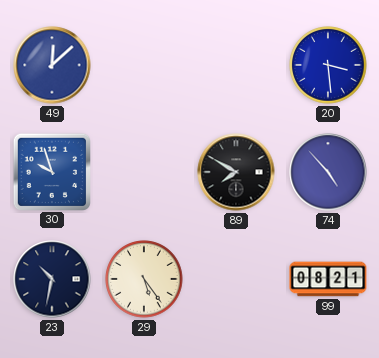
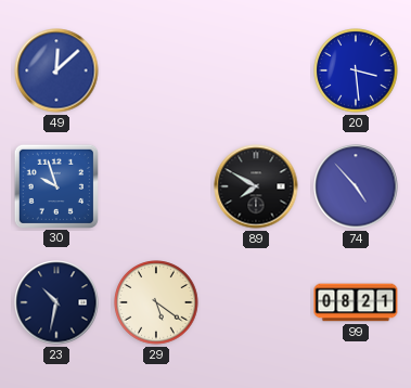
29: 5:24 -> 5:21
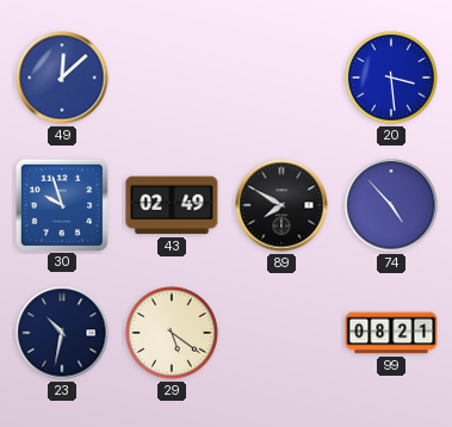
43: none -> 02:49
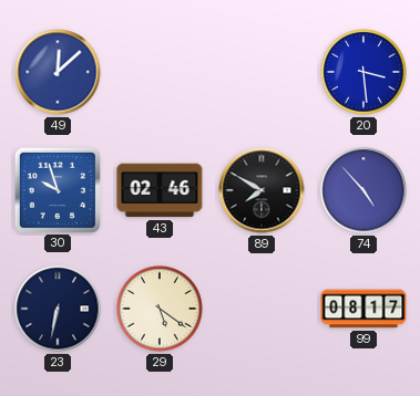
43: 02:49 -> 02:46
23: 10:32 -> 6:32
99: 08:21 -> 08:17
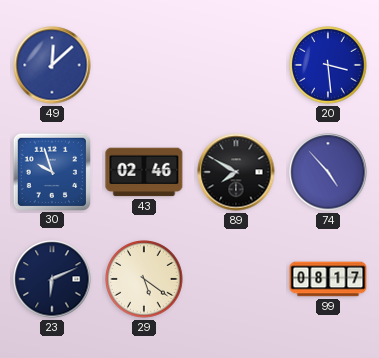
23: 6:32 -> 6:11
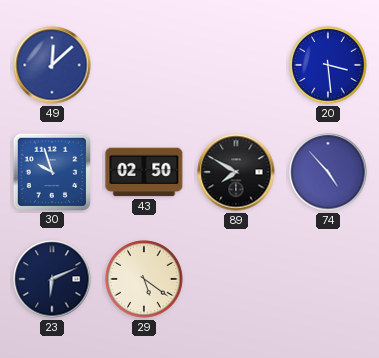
43: 02:46 -> 02:50
99: 08:17 -> none
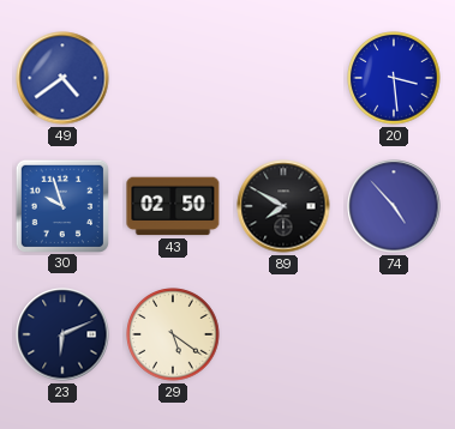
49: 12:08 -> 4:39
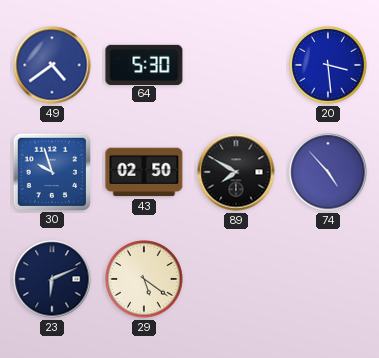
64: none -> 5:30
